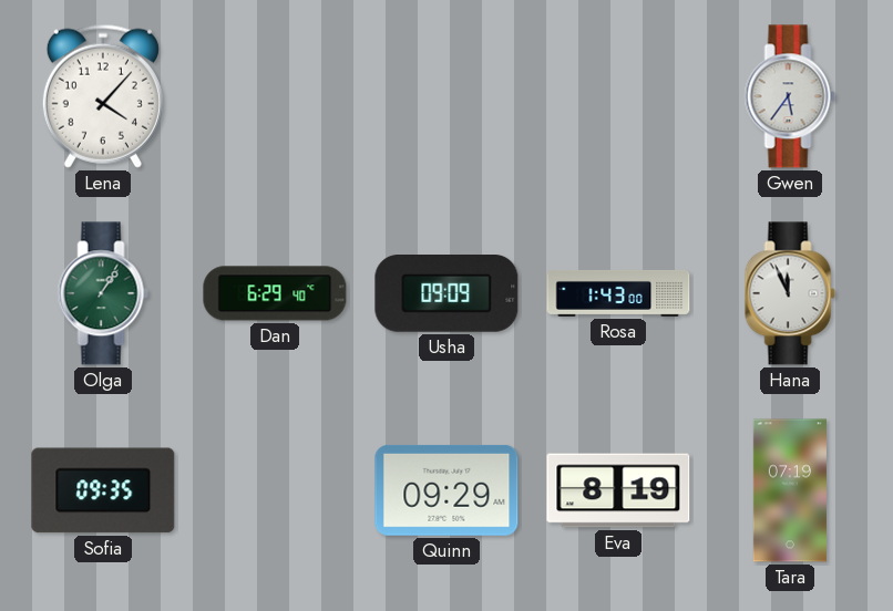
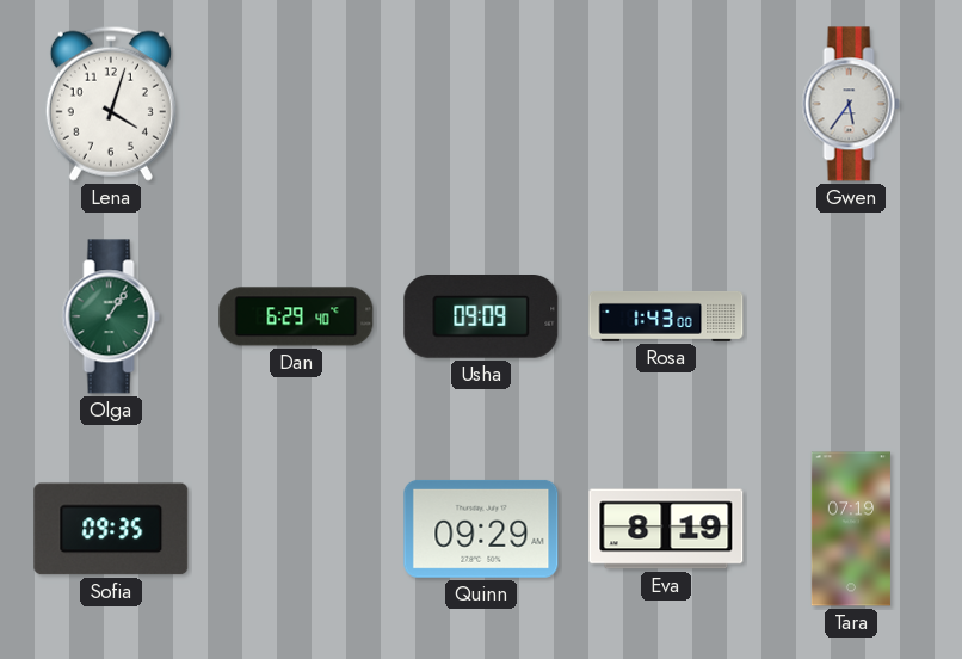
Lena: 4:07 -> 4:03
Hana: 11:56 -> none
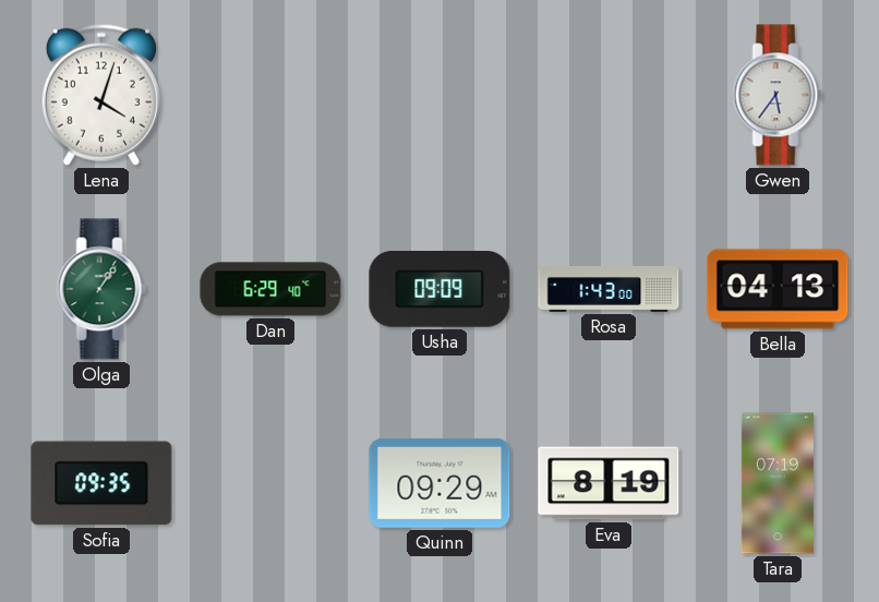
Bella: none -> 04:13
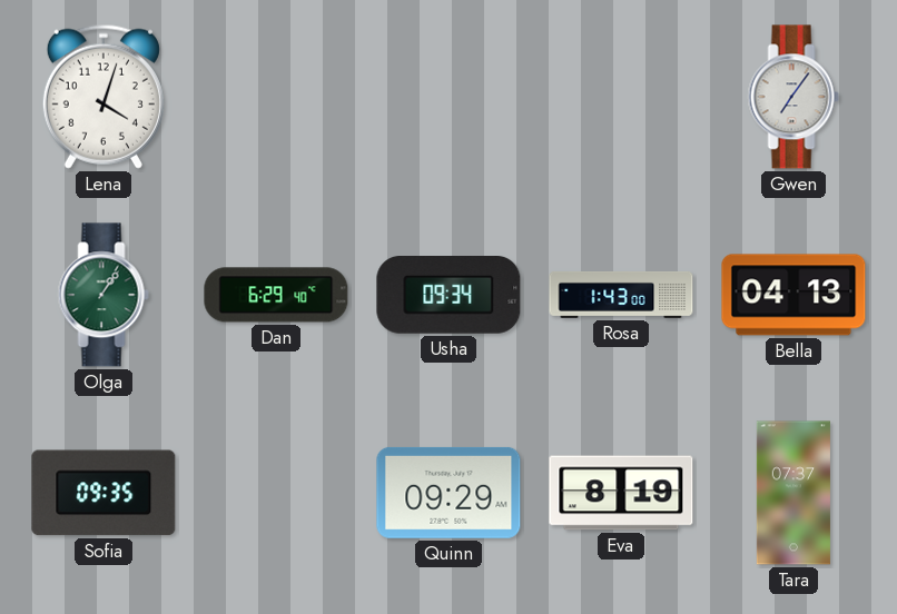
Gwen: 5:36 -> 7:06
Usha: 09:09 -> 09:34
Tara: 07:19 -> 07:37
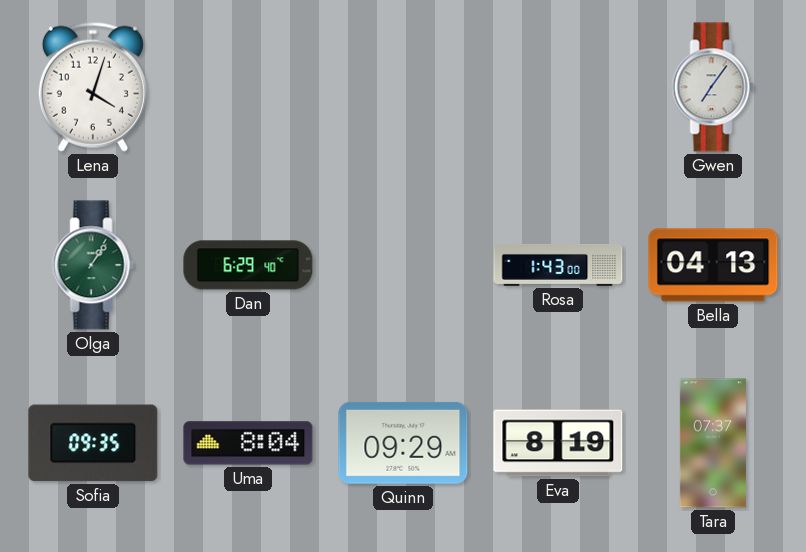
Usha: 09:34 -> none
Uma: none -> 8:04
